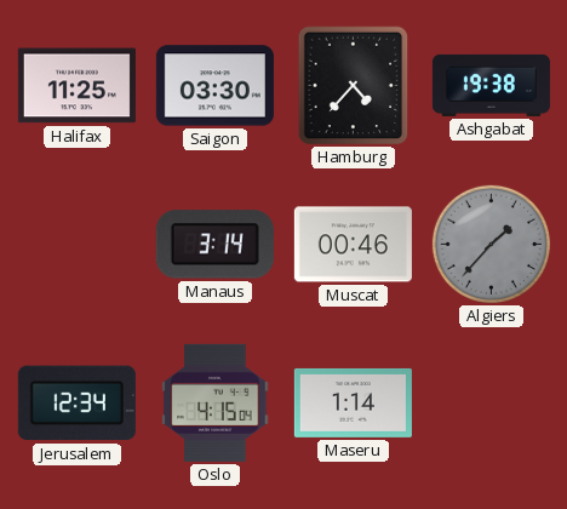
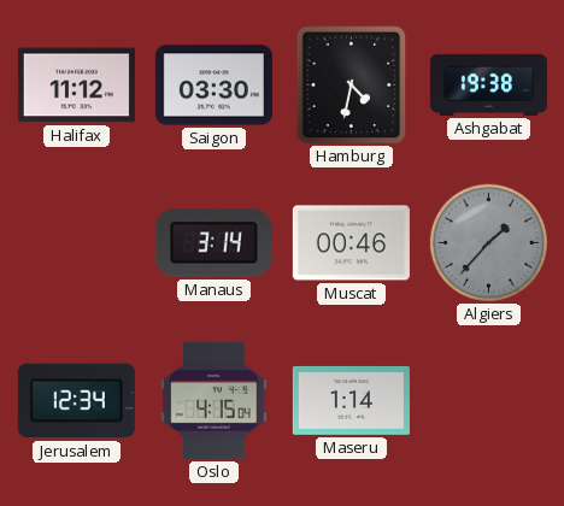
Halifax: 11:25 -> 11:12
Hamburg: 4:37 -> 4:32
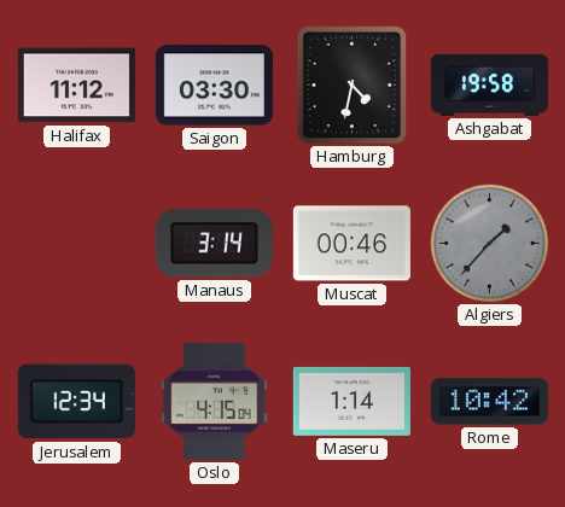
Ashgabat: 19:38 -> 19:58
Rome: none -> 10:42
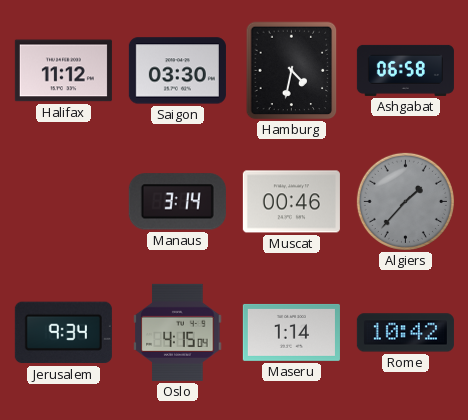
Ashgabat: 19:58 -> 06:58
Jerusalem: 12:34 -> 9:34
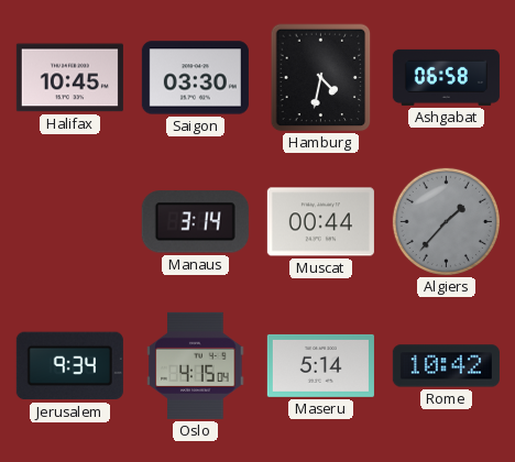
Halifax: 11:12 -> 10:45
Muscat: 00:46 -> 00:44
Maseru: 1:14 -> 5:14
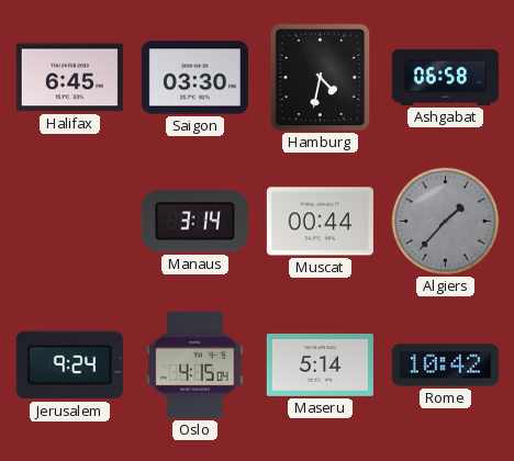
Halifax: 10:45 -> 6:45
Jerusalem: 9:34 -> 9:24
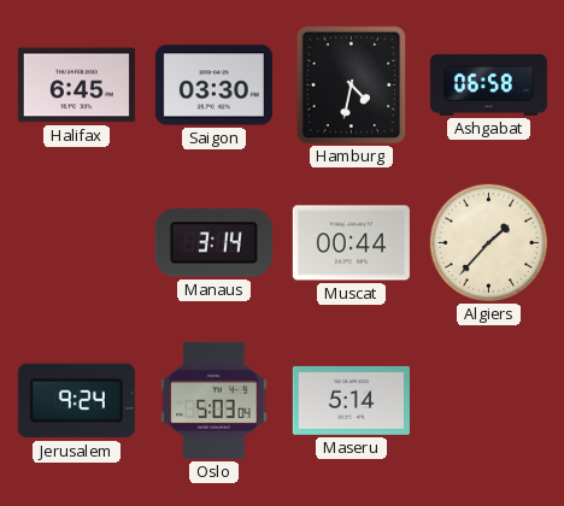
Algiers dial: grey -> cream
Oslo: 4:15 -> 5:03
Rome: 10:42 -> none
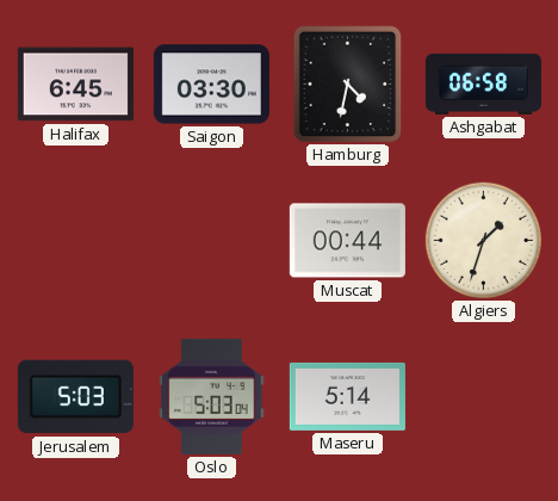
Manaus: 3:14 -> none
Algiers: 1:37 -> 1:33
Jerusalem: 9:24 -> 5:03
